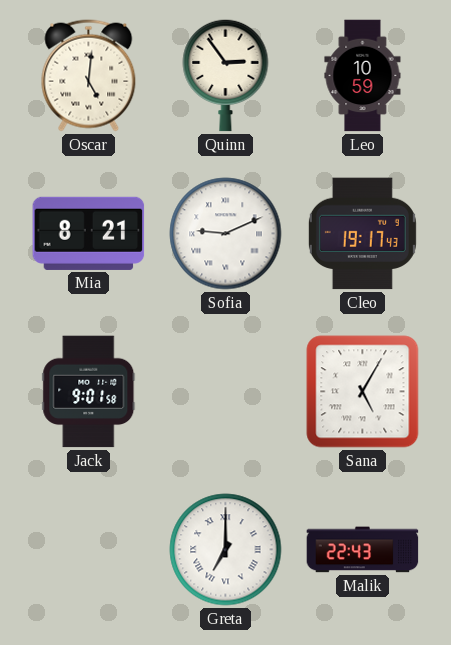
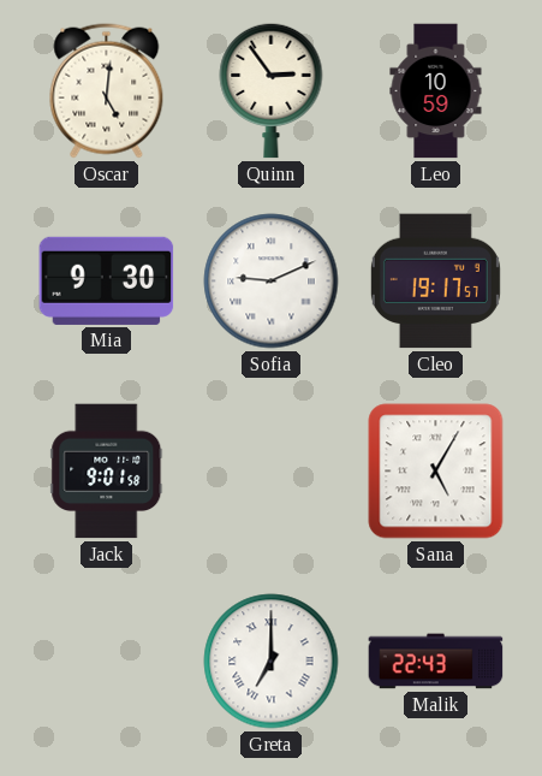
Mia: 8:21 -> 9:30
Cleo: 19:17:43 -> 19:17:57
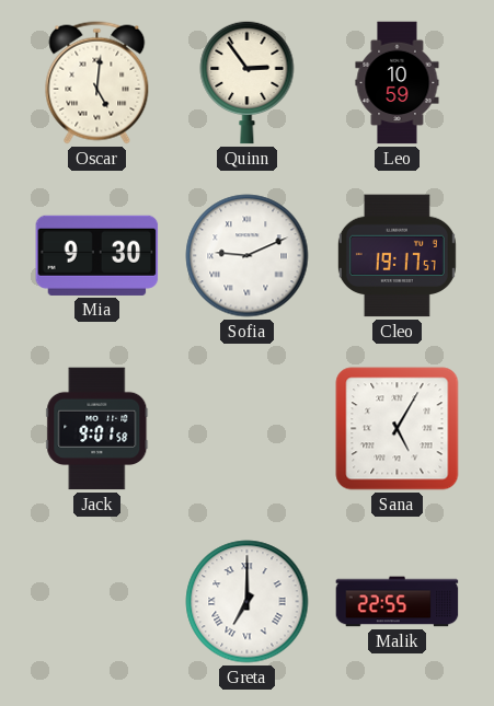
Malik: 22:43 -> 22:55
